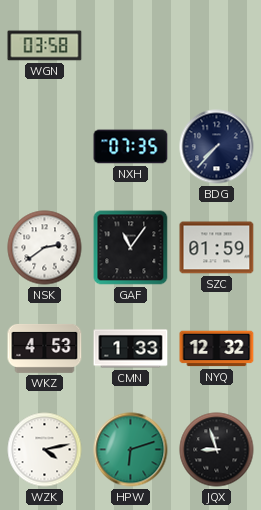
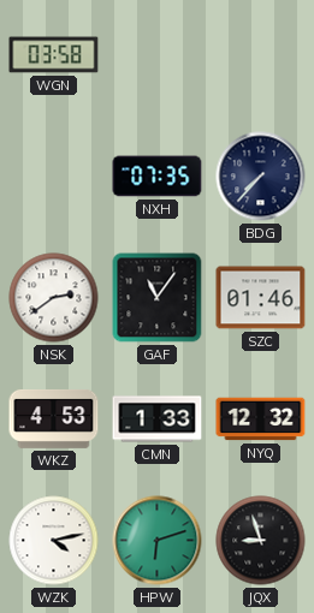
SZC: 01:59 -> 01:46
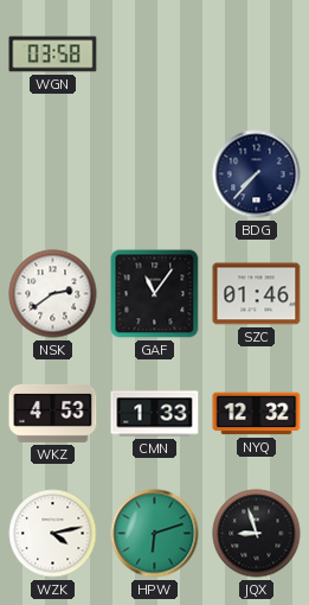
NXH: 07:35 -> none
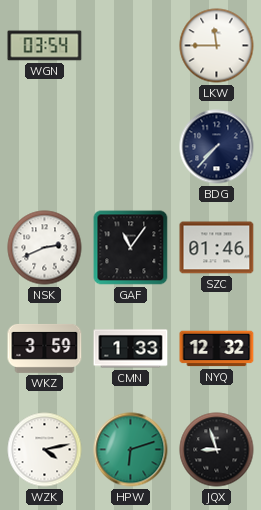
WGN: 03:58 -> 03:54
LKW: none -> 11:45
NSK: 2:39 -> 2:41
WKZ: 4:53 -> 3:59
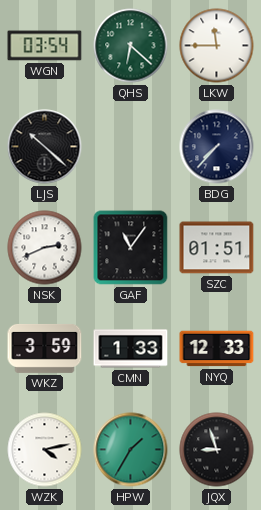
QHS: none -> 6:22
LJS: none -> 10:22
SZC: 01:46 -> 01:51
NYQ: 12:32 -> 12:33
HPW: 6:12 -> 1:35
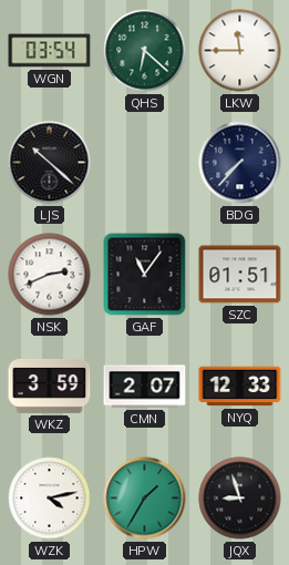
CMN: 1:33 -> 2:07
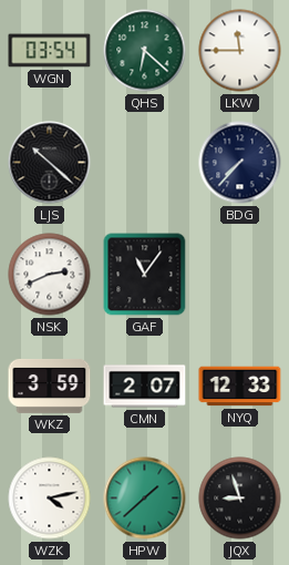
SZC: 01:51 -> none
HPW: 1:35 -> 1:38
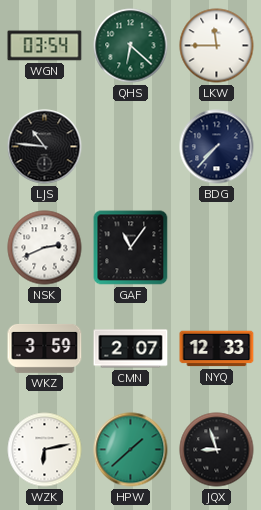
LJS: 10:22 -> 10:46
WZK: 4:13 -> 6:13
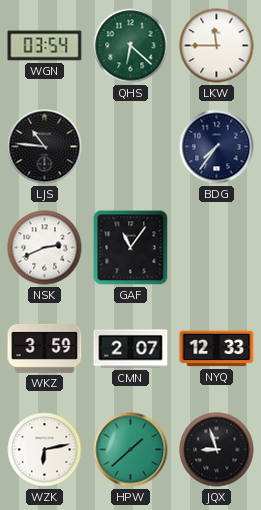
BDG: 7:37 -> 7:36
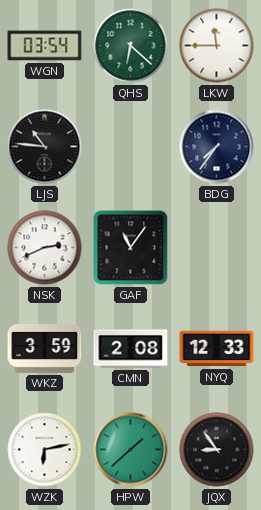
CMN: 2:07 -> 2:08
JQX: 8:57 -> 8:54
